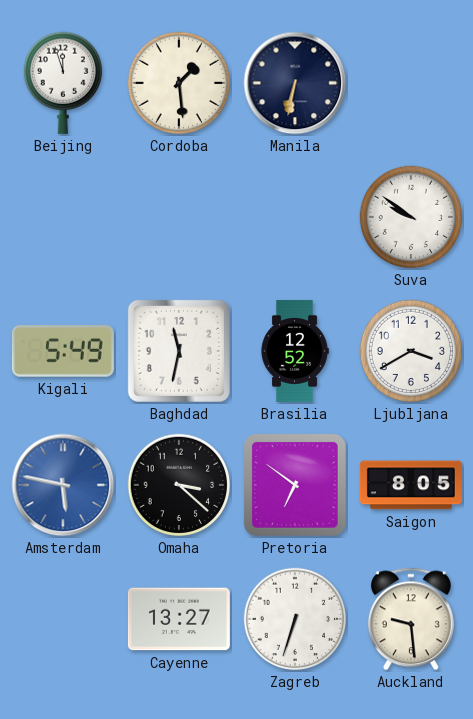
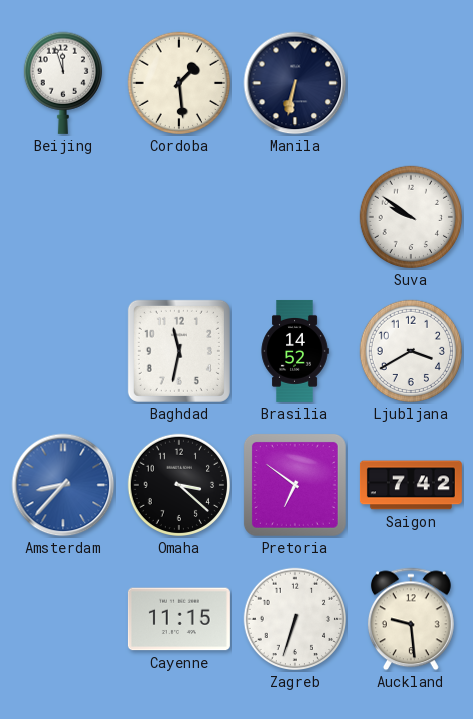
Kigali: 5:49 -> none
Brasilia: 12:52 -> 14:52
Amsterdam: 5:47 -> 8:37
Saigon: 8:05 -> 7:42
Cayenne: 13:27 -> 11:15
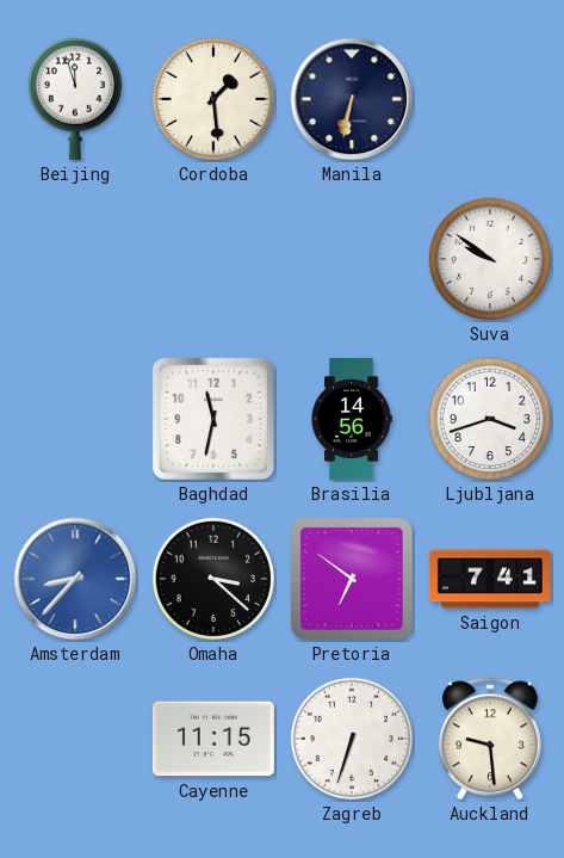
Brasilia: 14:52 -> 14:56
Ljubljana: 3:40 -> 3:42
Saigon: 7:42 -> 7:41
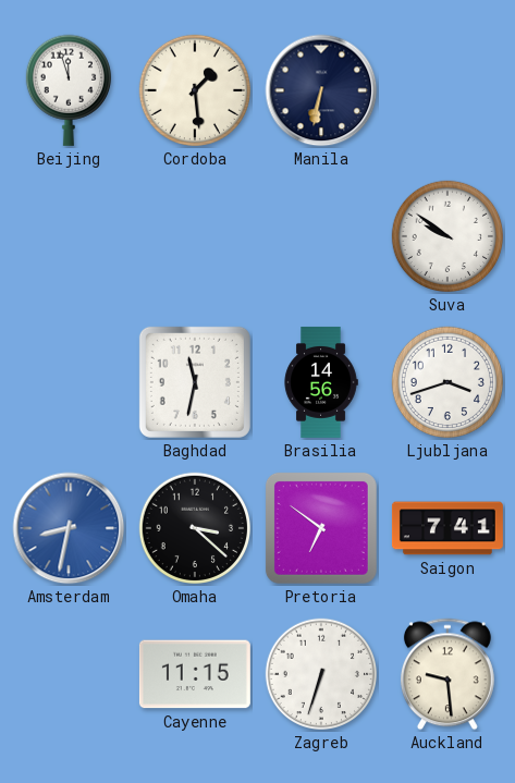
Amsterdam: 8:37 -> 8:32
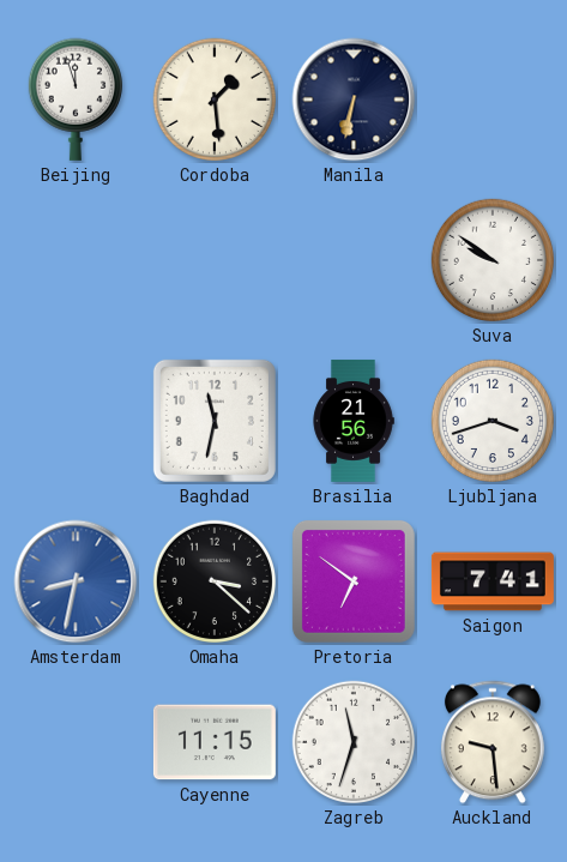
Brasilia: 14:56 -> 21:56
Zagreb: 6:33 -> 11:33
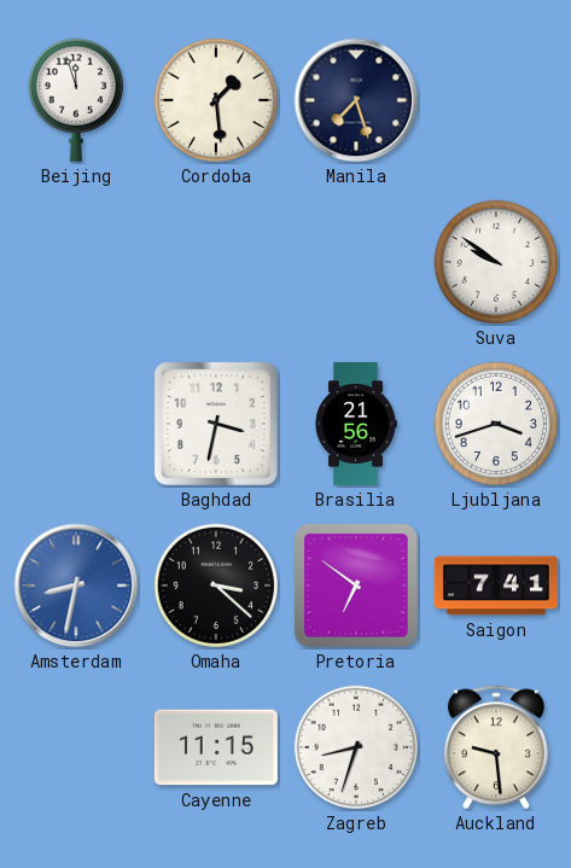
Manila: 6:32 -> 7:27
Baghdad: 11:32 -> 3:32
Zagreb: 11:33 -> 8:33
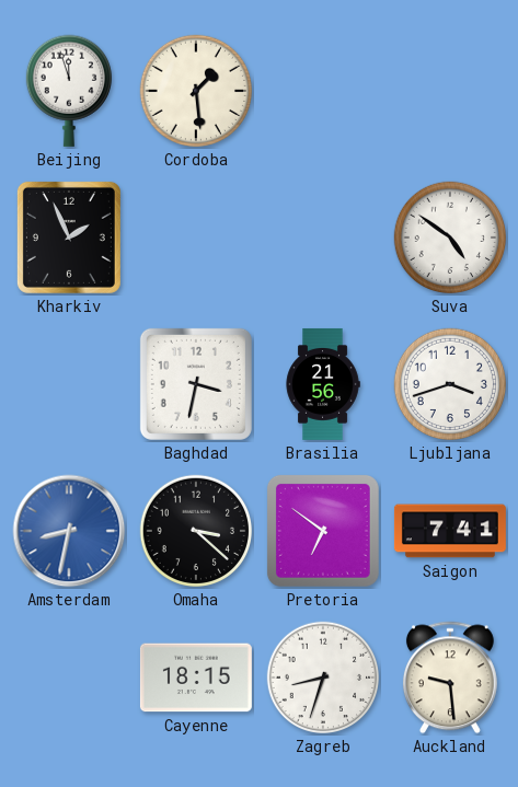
Manila: 7:27 -> none
Kharkiv: none -> 1:56
Suva: 9:51 -> 4:51
Cayenne: 11:15 -> 18:15
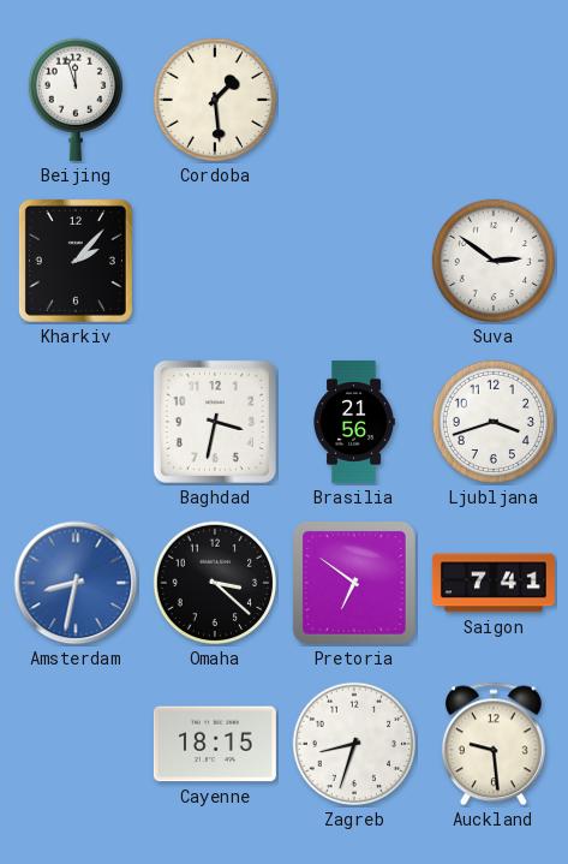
Kharkiv: 1:56 -> 2:07
Suva: 4:51 -> 2:51
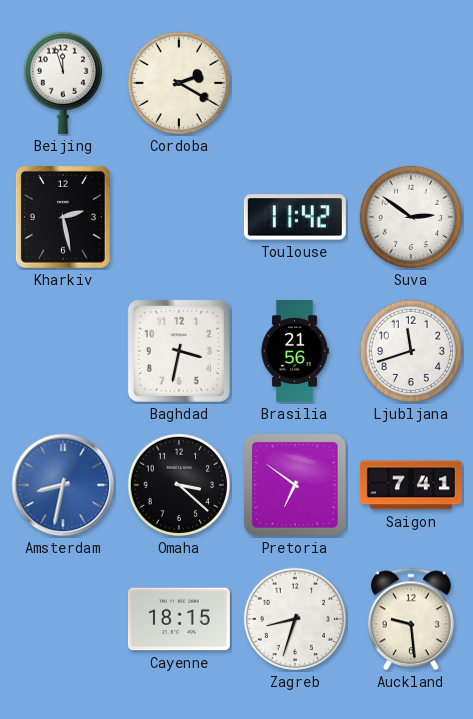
Cordoba: 1:29 -> 2:20
Kharkiv: 2:07 -> 2:28
Toulouse: none -> 11:42
Ljubljana: 3:42 -> 11:42
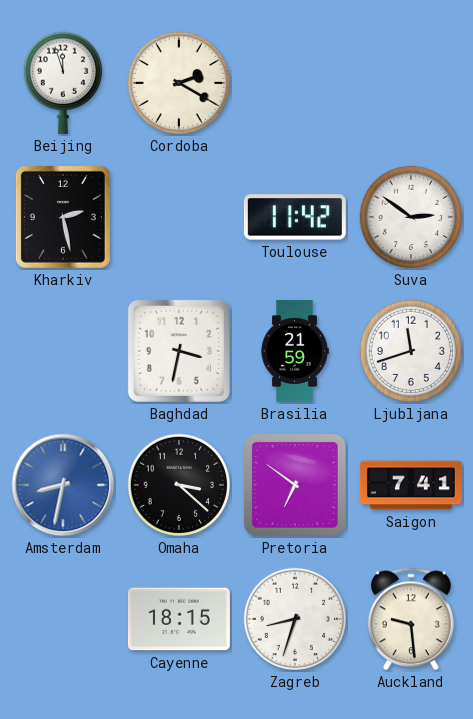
Brasilia: 21:56 -> 21:59
